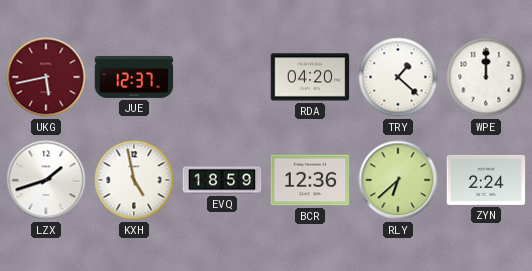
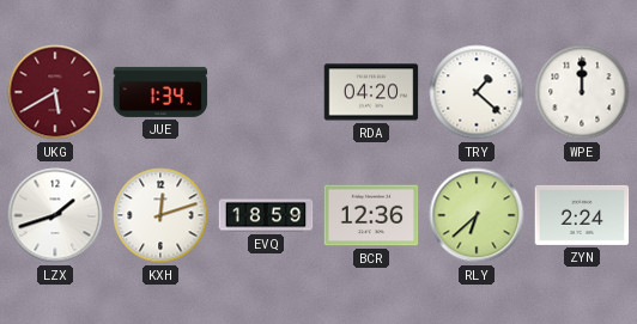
UKG: 5:43 -> 5:40
JUE: 12:37 -> 1:34
KXH: 4:58 -> 12:12
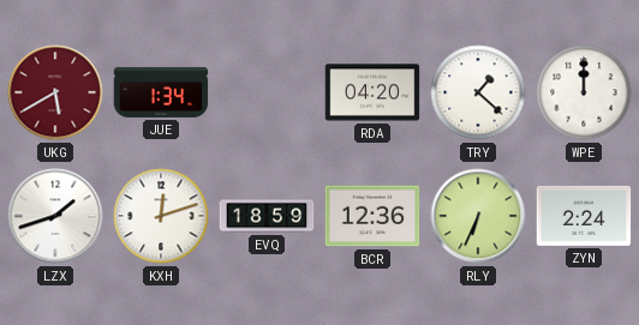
RLY: 6:38 -> 6:34
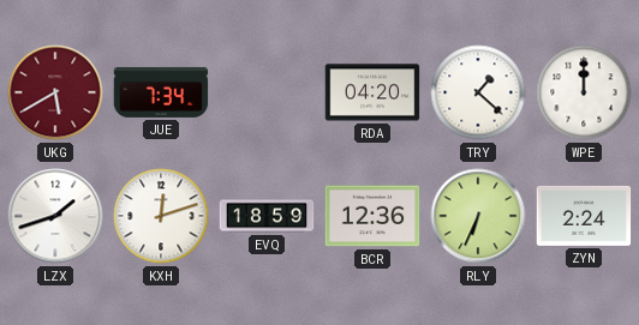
JUE: 1:34 -> 7:34
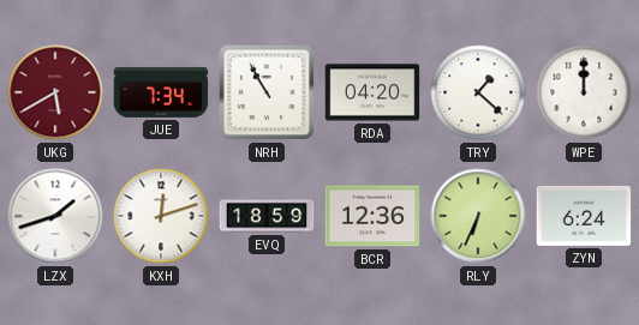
NRH: none -> 10:55
ZYN: 2:24 -> 6:24
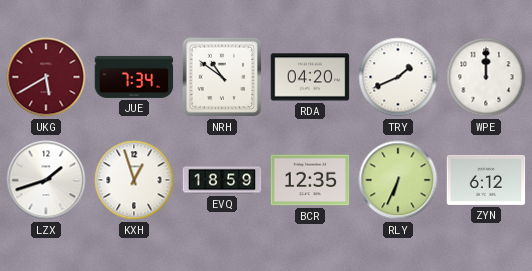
NRH: 10:55 -> 10:51
TRY: 1:22 -> 1:41
KXH: 12:12 -> 12:57
BCR: 12:36 -> 12:35
ZYN: 6:24 -> 6:12
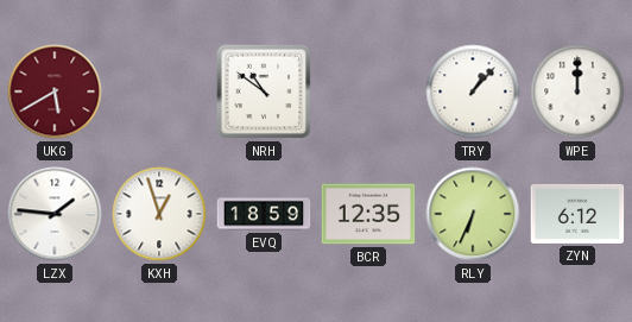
JUE: 7:34 -> none
RDA: 04:20 -> none
TRY: 1:41 -> 1:07
LZX: 1:42 -> 1:46
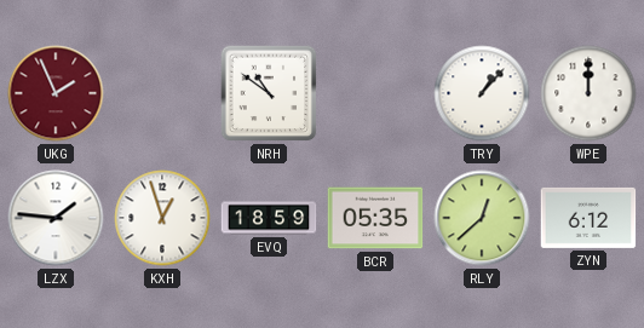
UKG: 5:40 -> 1:56
BCR: 12:35 -> 05:35
RLY: 6:34 -> 12:38
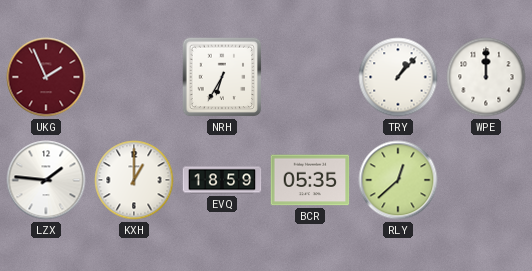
NRH: 10:51 -> 6:35
KXH: 12:57 -> 1:00
ZYN: 6:12 -> none
